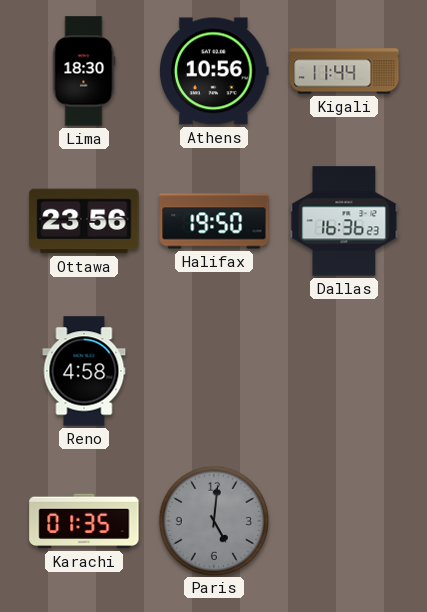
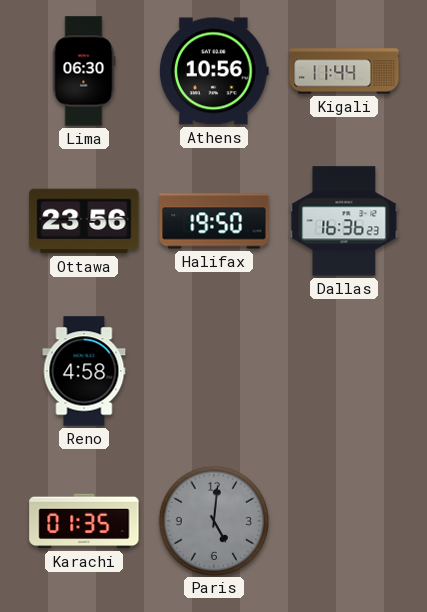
Lima: 18:30 -> 06:30
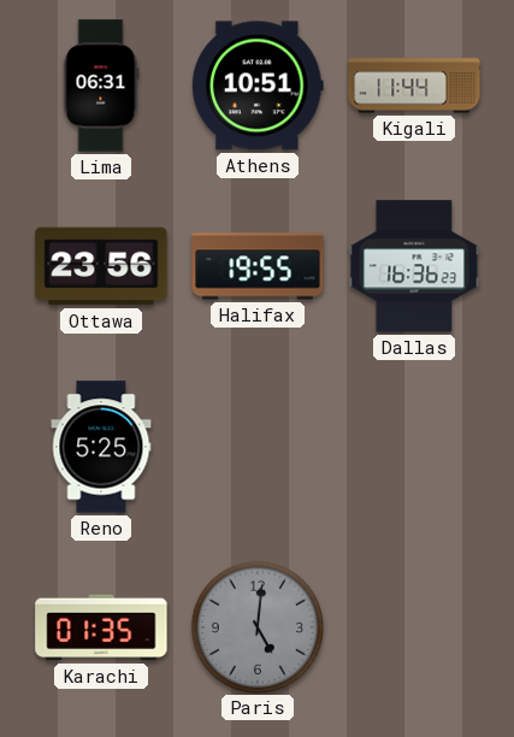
Lima: 06:30 -> 06:31
Athens: 10:56 -> 10:51
Halifax: 19:50 -> 19:55
Reno: 4:58 -> 5:25
